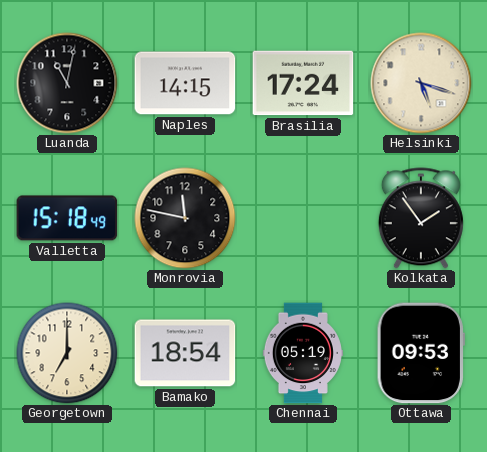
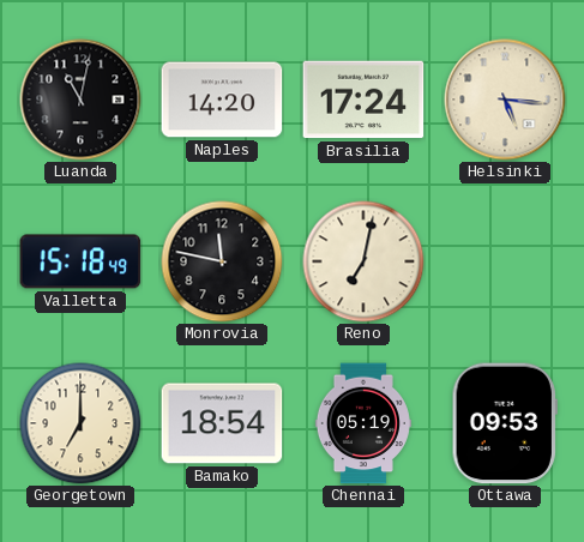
Naples: 14:15 -> 14:20
Helsinki: 5:18 -> 5:16
Reno: none -> 7:02
Kolkata: 1:54 -> none
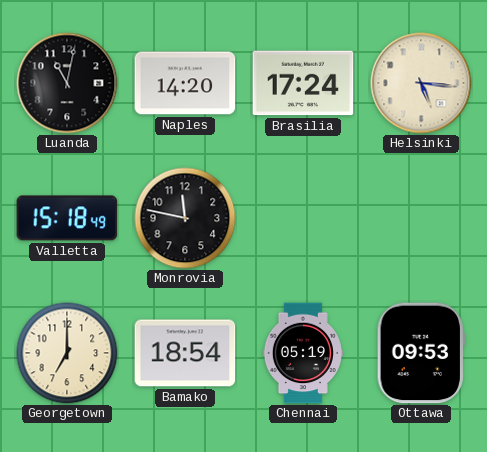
Reno: 7:02 -> none
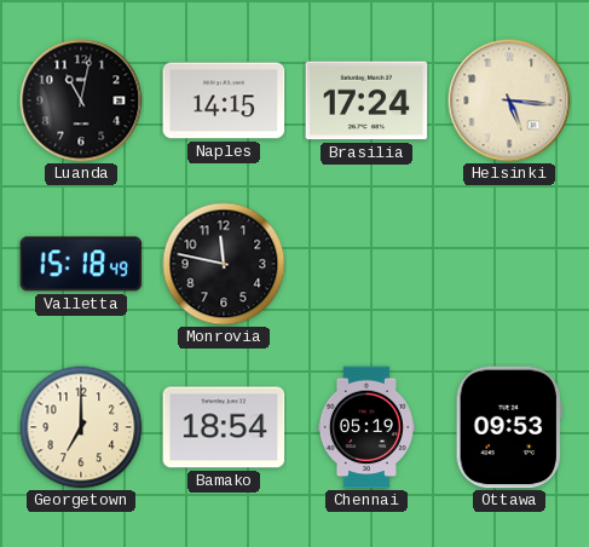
Naples: 14:20 -> 14:15
